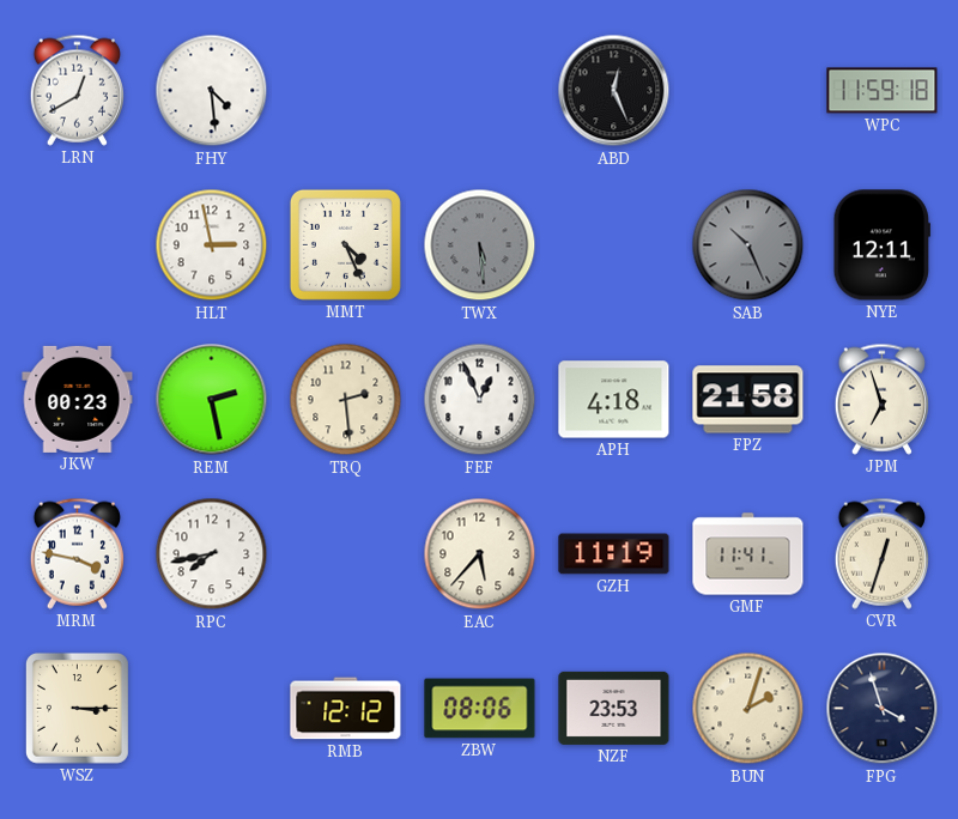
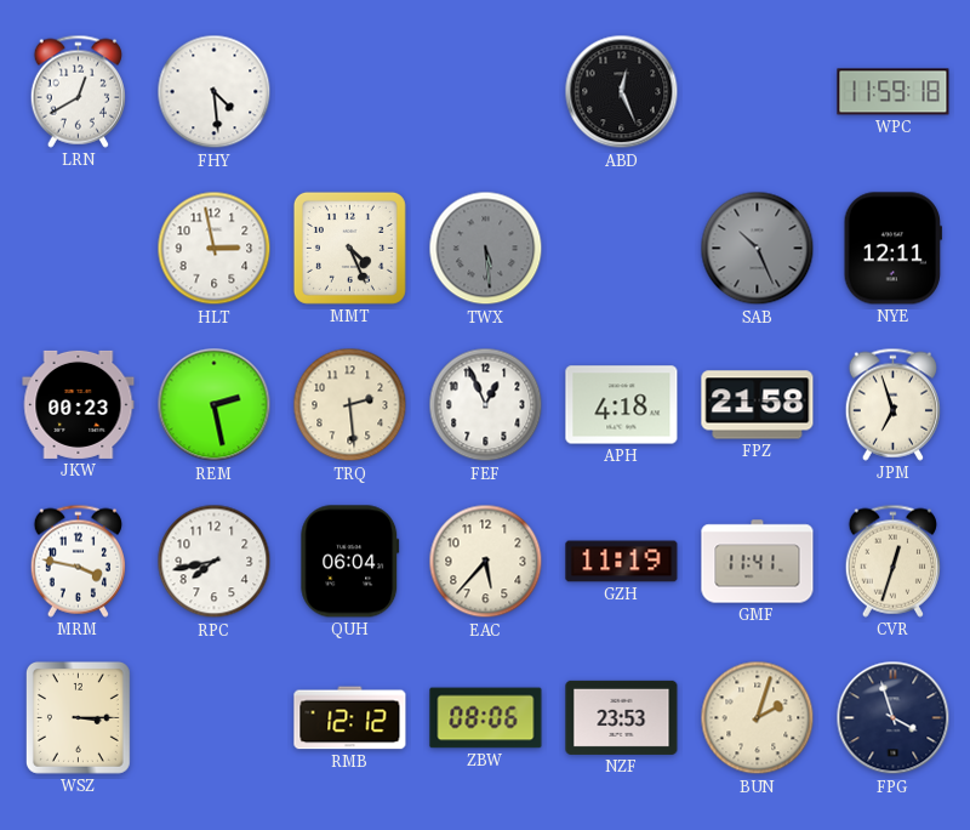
QUH: none -> 06:04
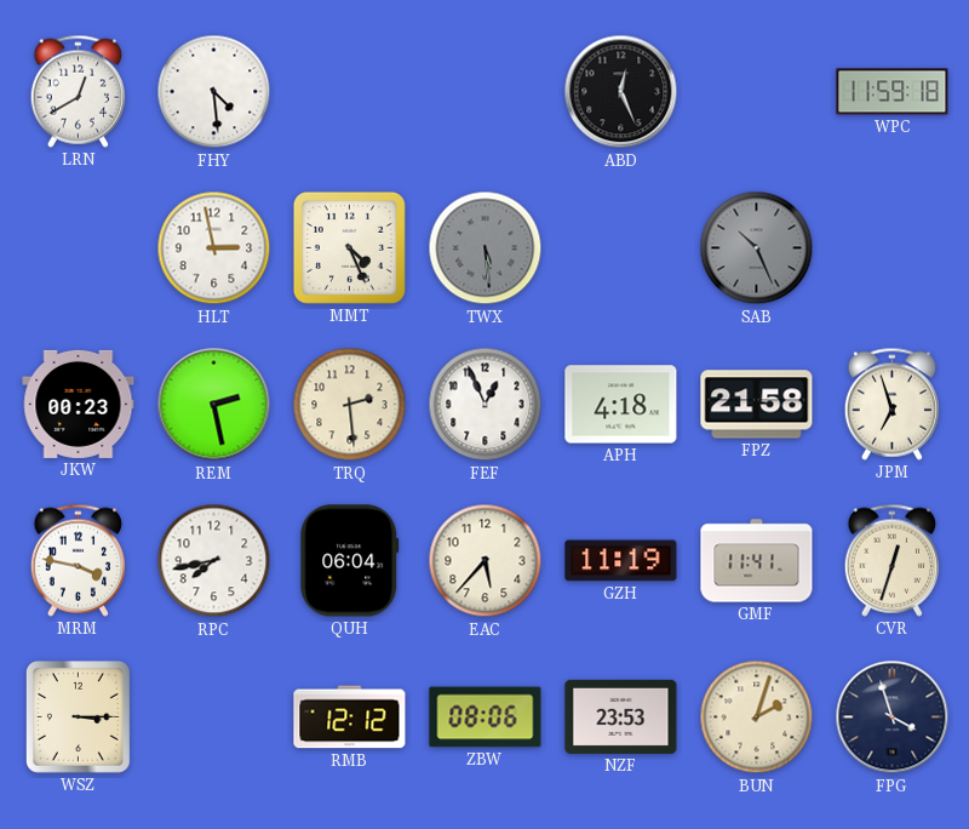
NYE: 12:11 -> none
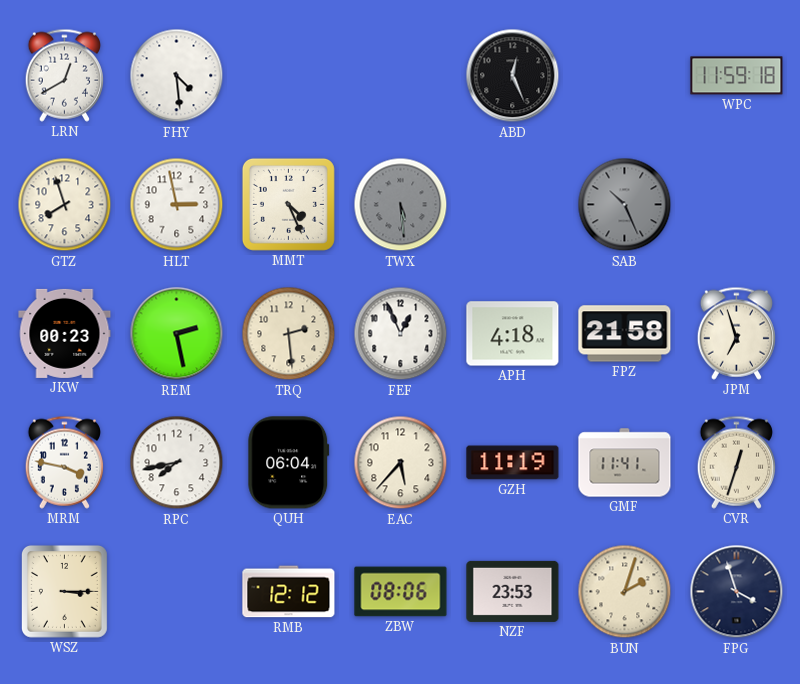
GTZ: none -> 7:57
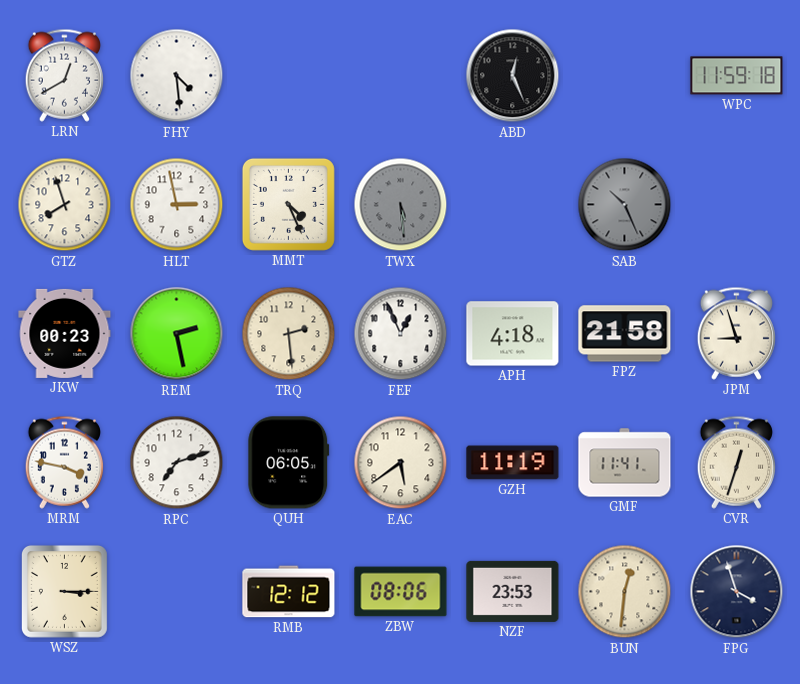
JPM: 6:57 -> 8:57
RPC: 7:43 -> 7:12
QUH: 06:04 -> 06:05
EAC: 5:37 -> 5:39
BUN: 2:03 -> 12:31
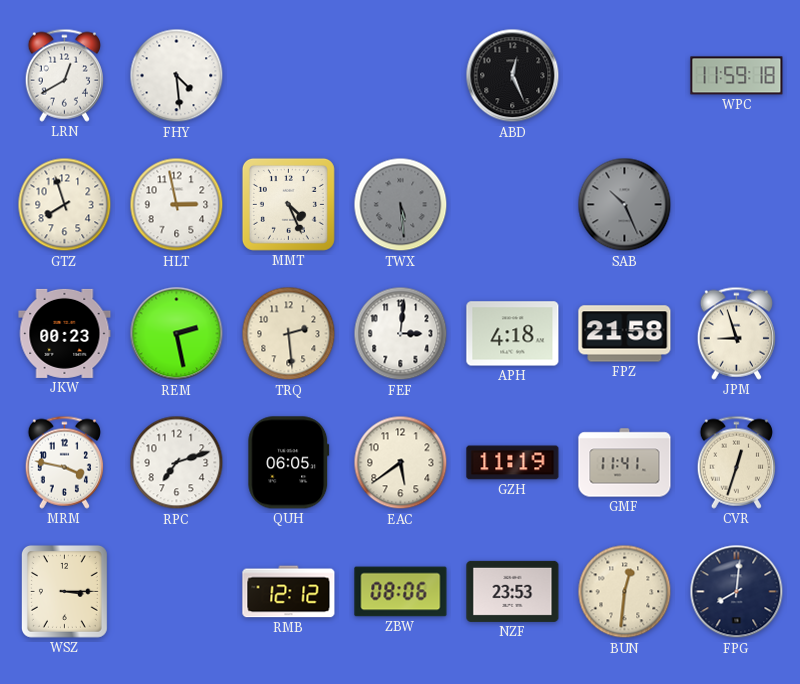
FEF: 12:56 -> 3:01
FPG: 3:57 -> 8:01
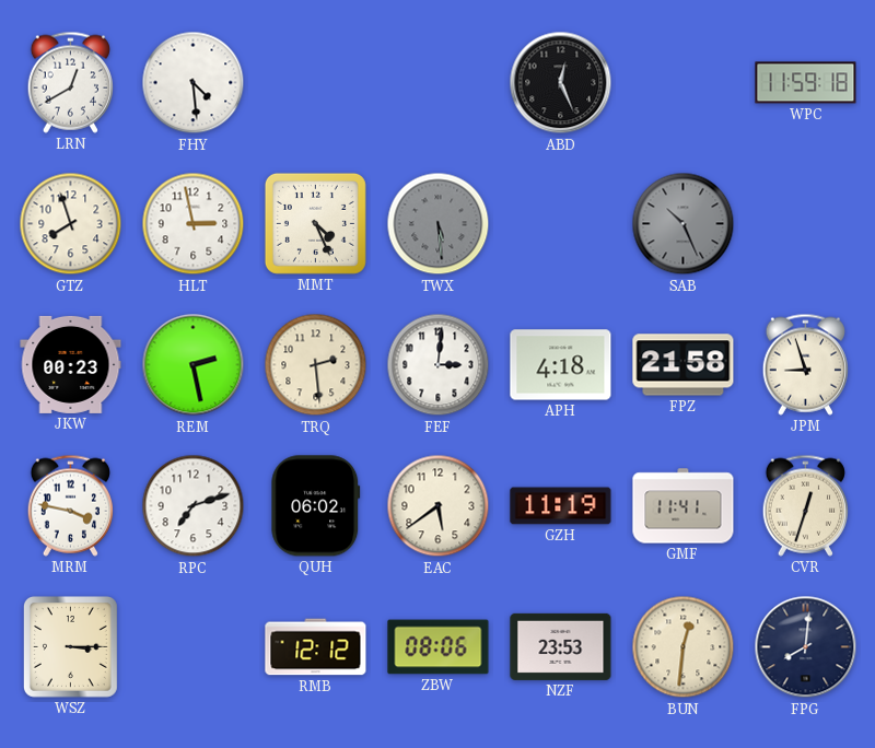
QUH: 06:05 -> 06:02
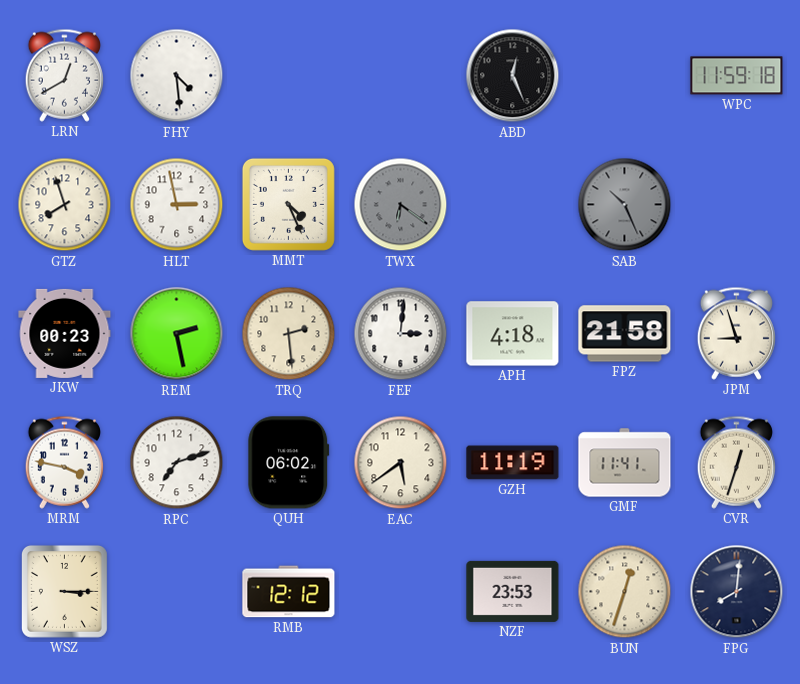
TWX: 5:29 -> 6:21
ZBW: 08:06 -> none
BUN: 12:31 -> 12:33
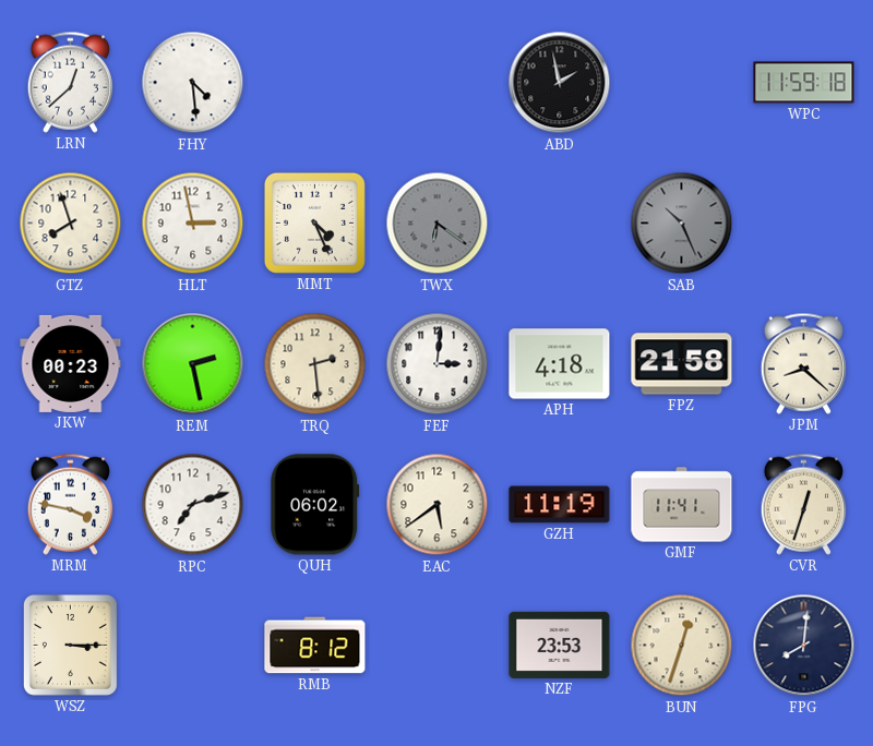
LRN: 12:40 -> 12:38
ABD: 12:26 -> 1:58
JPM: 8:57 -> 8:22
RMB: 12:12 -> 8:12
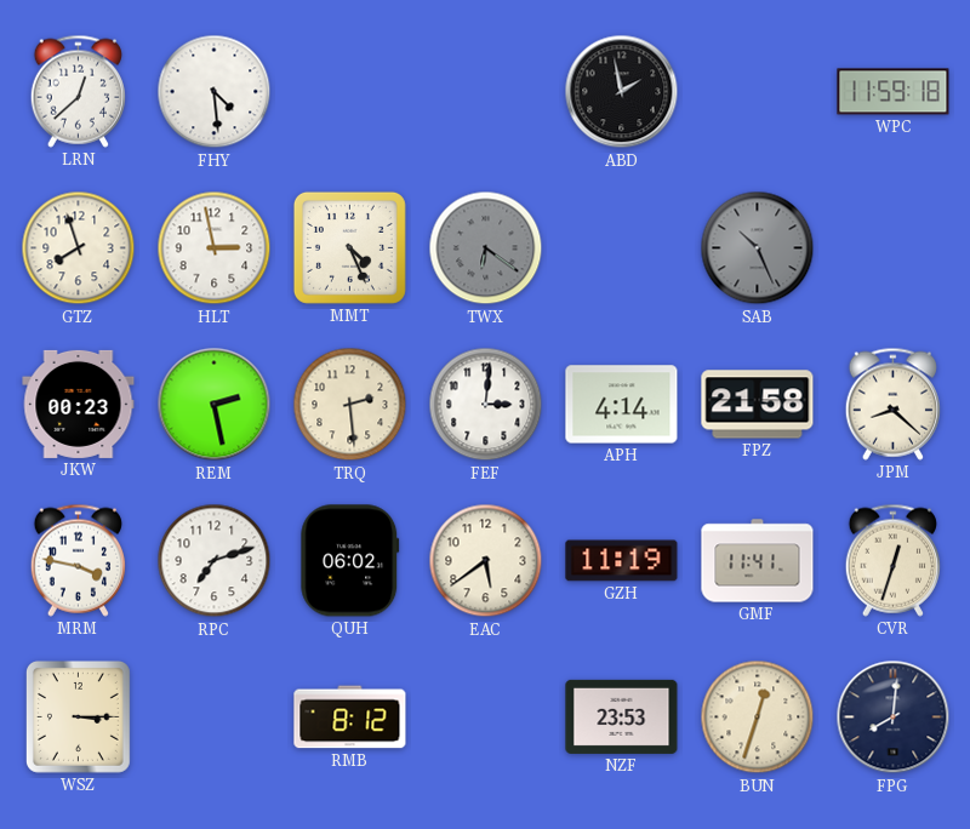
APH: 4:18 -> 4:14
